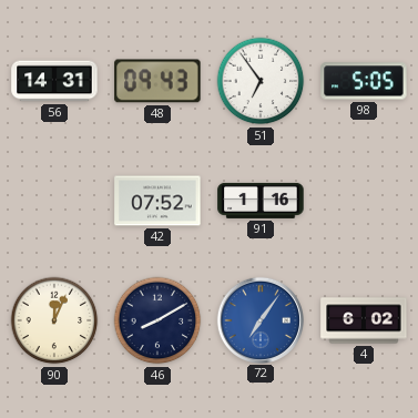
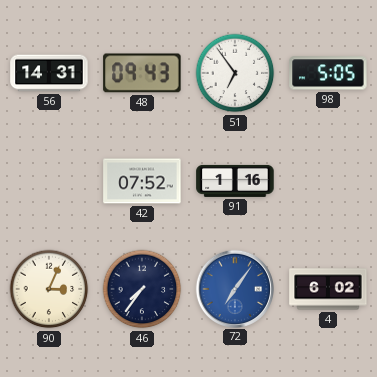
90: 12:04 -> 3:04
46: 8:10 -> 7:36
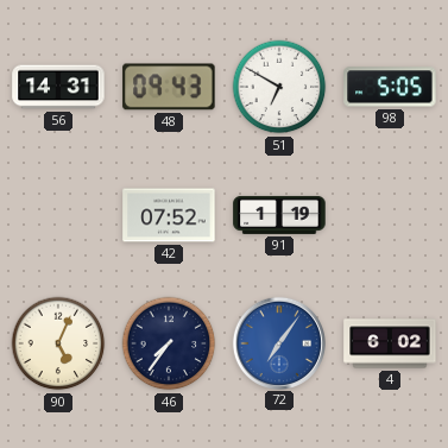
51: 6:54 -> 6:50
91: 1:16 -> 1:19
90: 3:04 -> 5:04
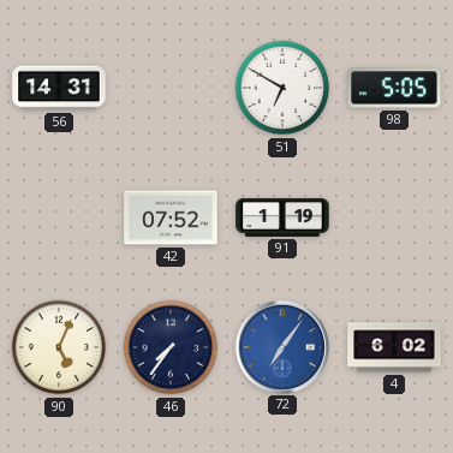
48: 09:43 -> none
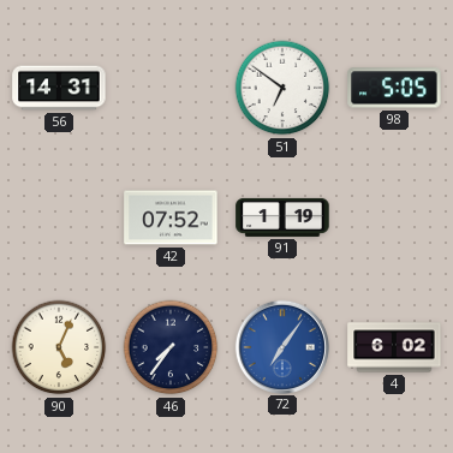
51: 6:50 -> 6:51
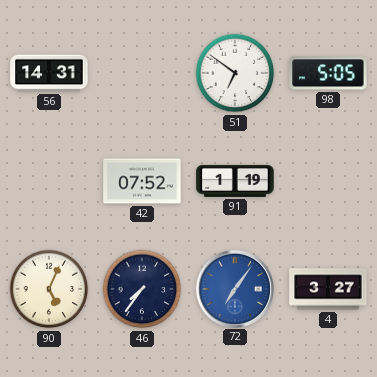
4: 6:02 -> 3:27
